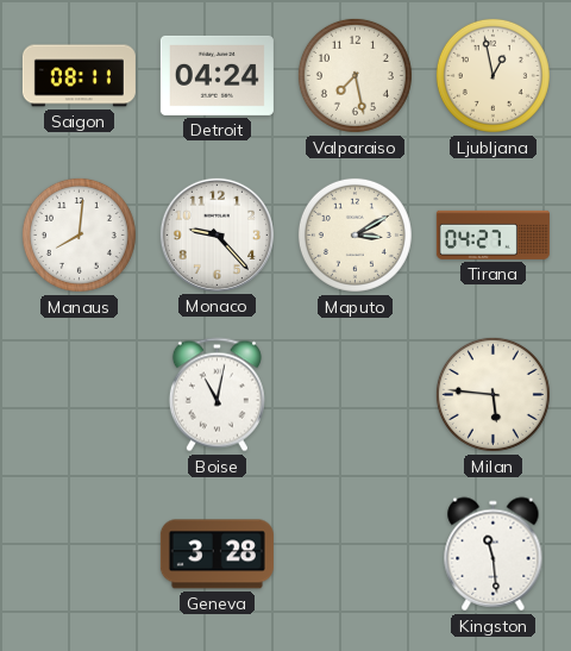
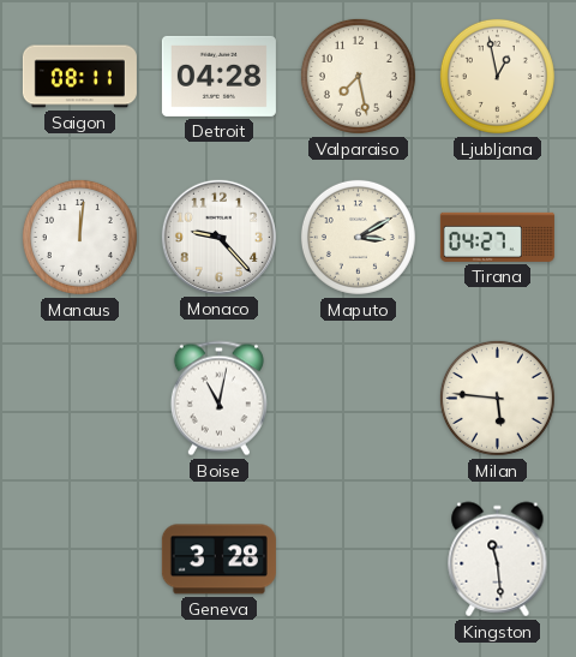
Detroit: 04:24 -> 04:28
Manaus: 8:01 -> 12:01
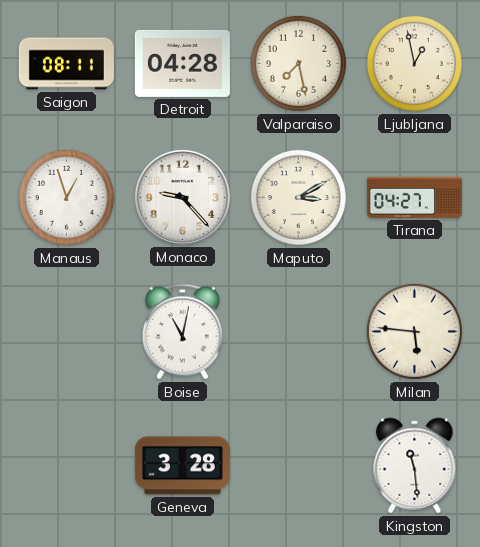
Manaus: 12:01 -> 12:57
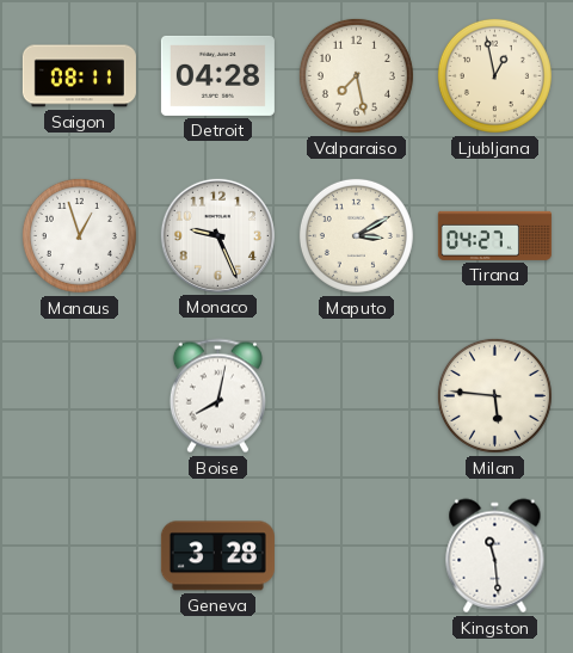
Monaco: 9:23 -> 9:26
Boise: 11:02 -> 8:02
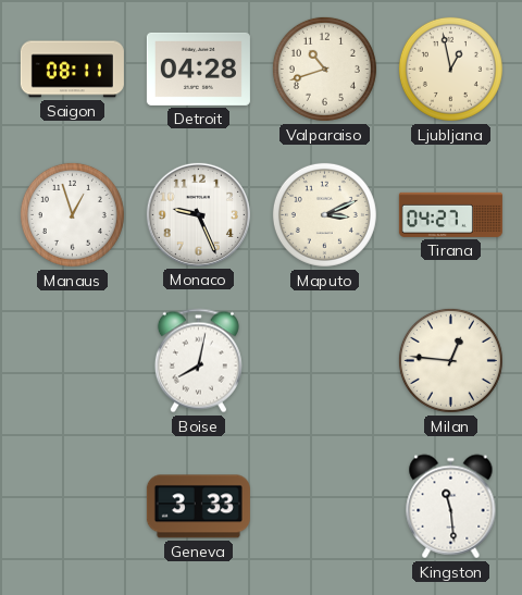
Valparaiso: 7:28 -> 10:42
Maputo: 3:10 -> 3:11
Milan: 5:46 -> 12:46
Geneva: 3:28 -> 3:33
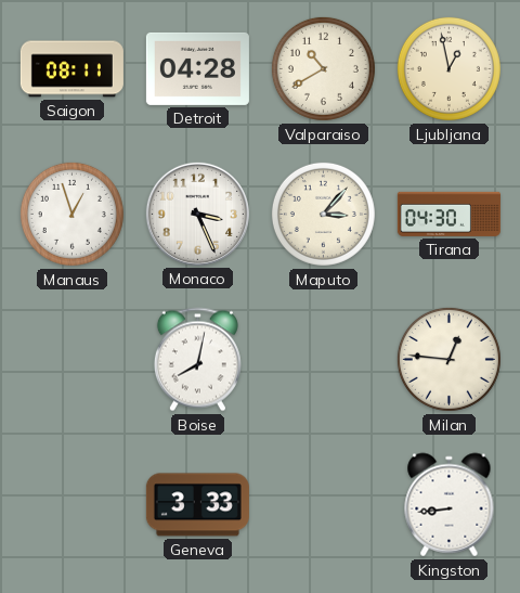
Valparaiso: 10:42 -> 10:40
Monaco: 9:26 -> 3:26
Maputo: 3:11 -> 3:07
Tirana: 04:27 -> 04:30
Kingston: 11:29 -> 8:44
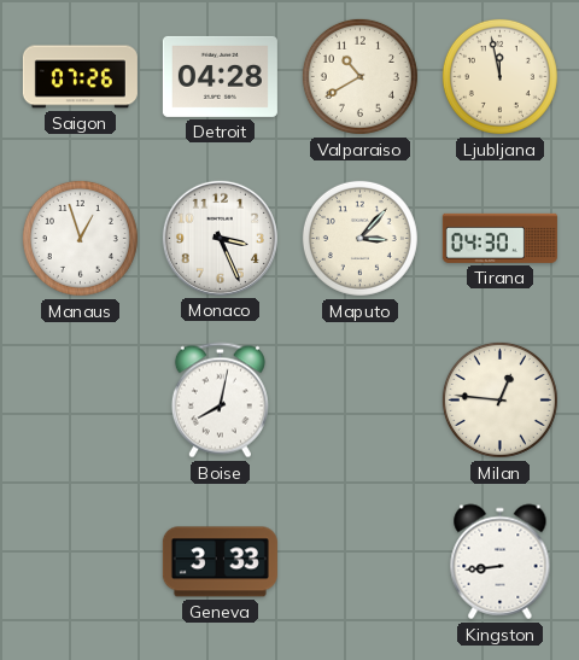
Saigon: 08:11 -> 07:26
Ljubljana: 12:58 -> 11:58
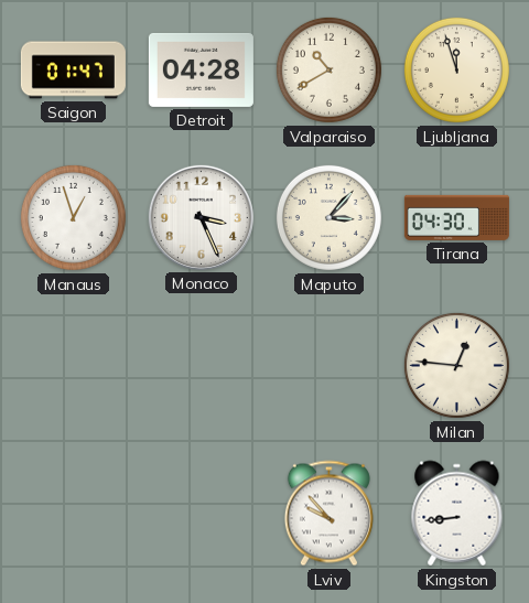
Saigon: 07:26 -> 01:47
Ljubljana: 11:58 -> 11:57
Boise: 8:02 -> none
Geneva: 3:33 -> none
Lviv: none -> 9:53
